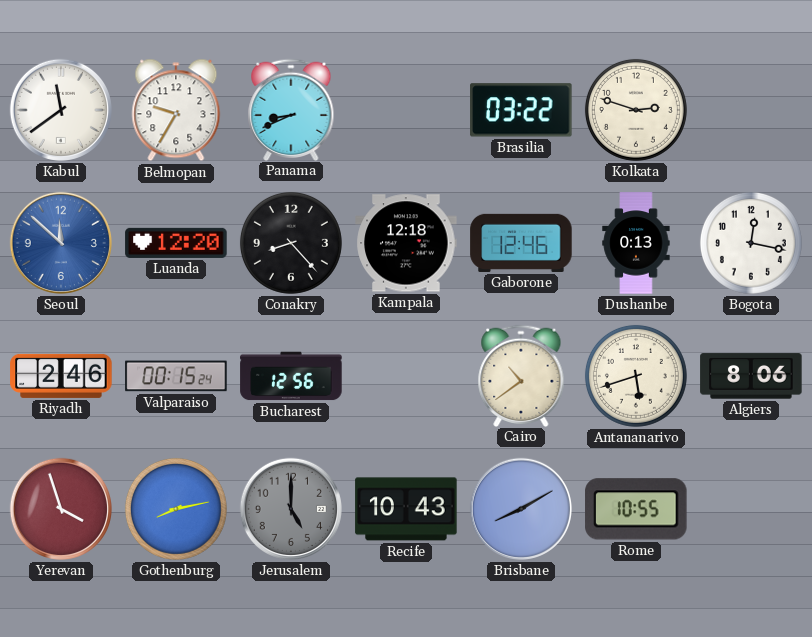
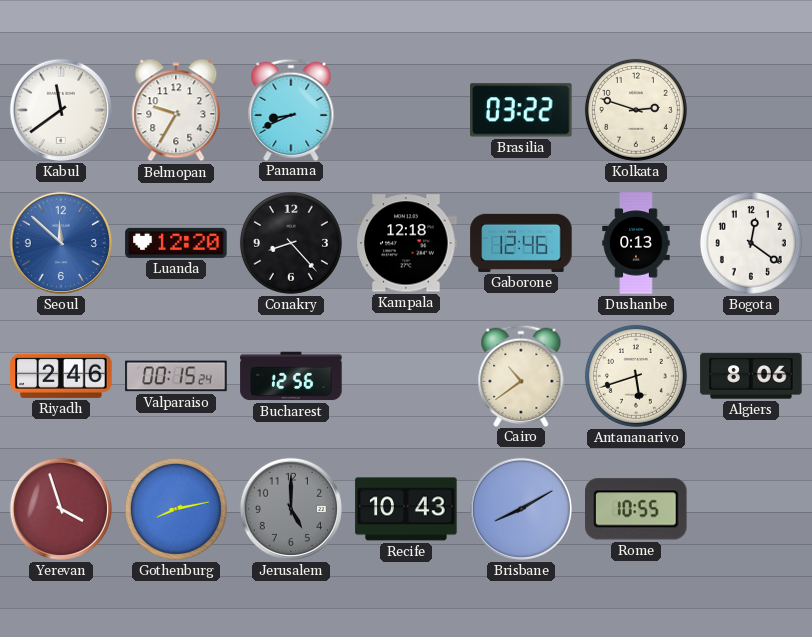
Bogota: 12:17 -> 12:21
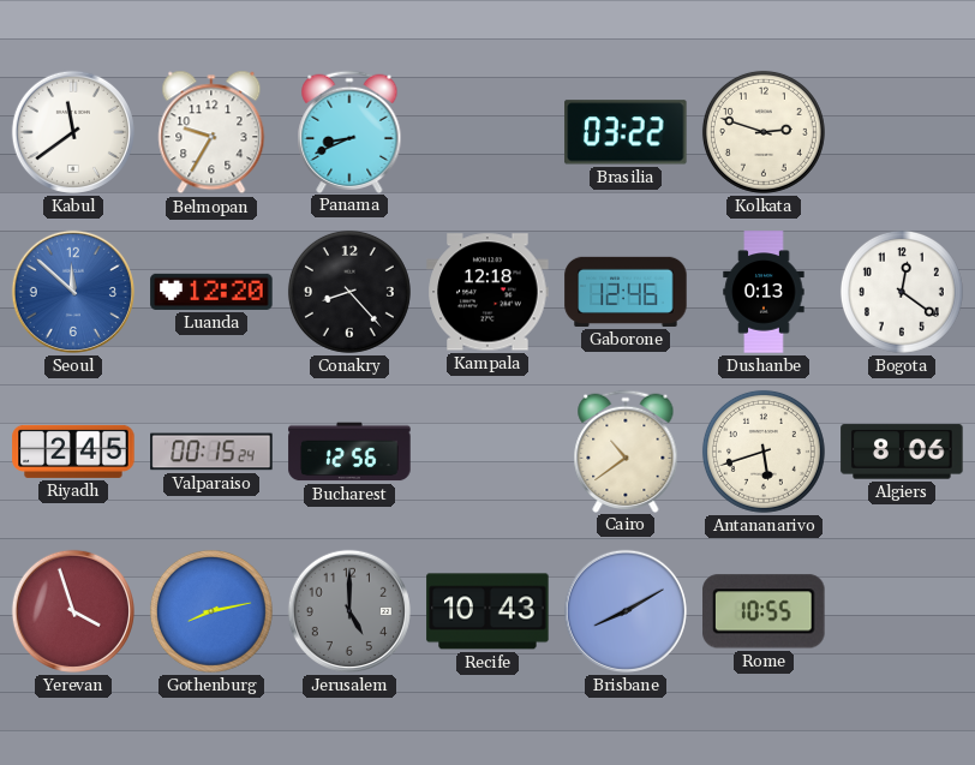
Riyadh: 2:46 -> 2:45
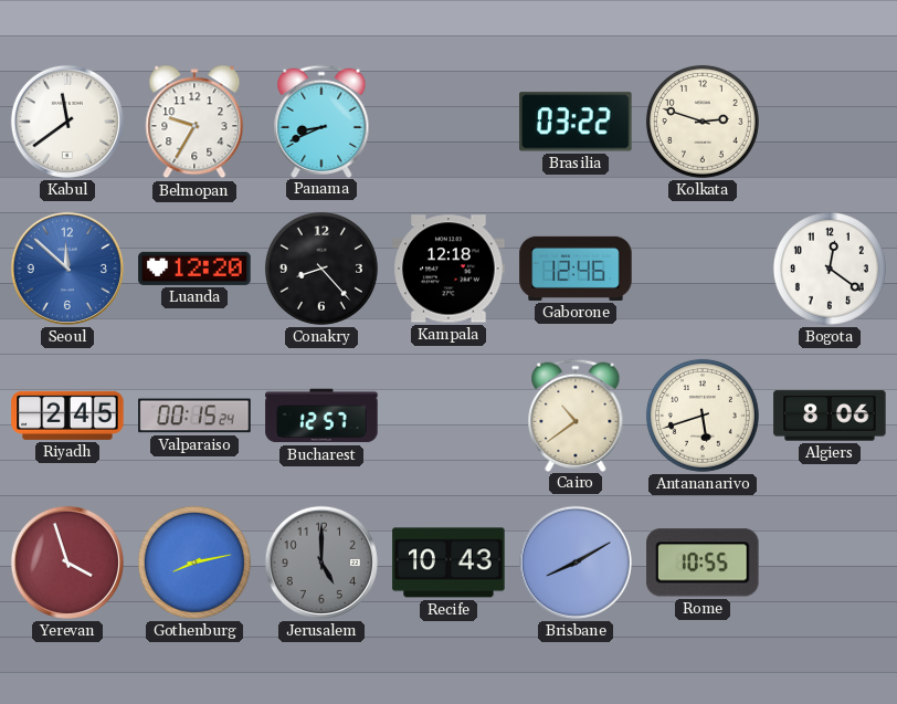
Dushanbe: 0:13 -> none
Bucharest: 12:56 -> 12:57
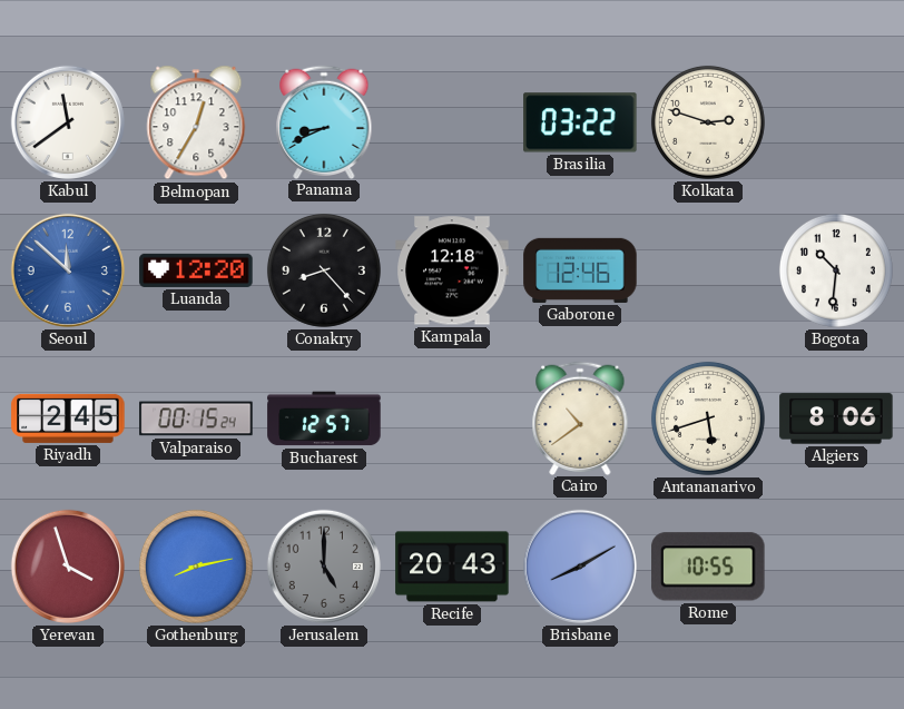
Belmopan: 9:35 -> 12:35
Bogota: 12:21 -> 10:31
Recife: 10:43 -> 20:43
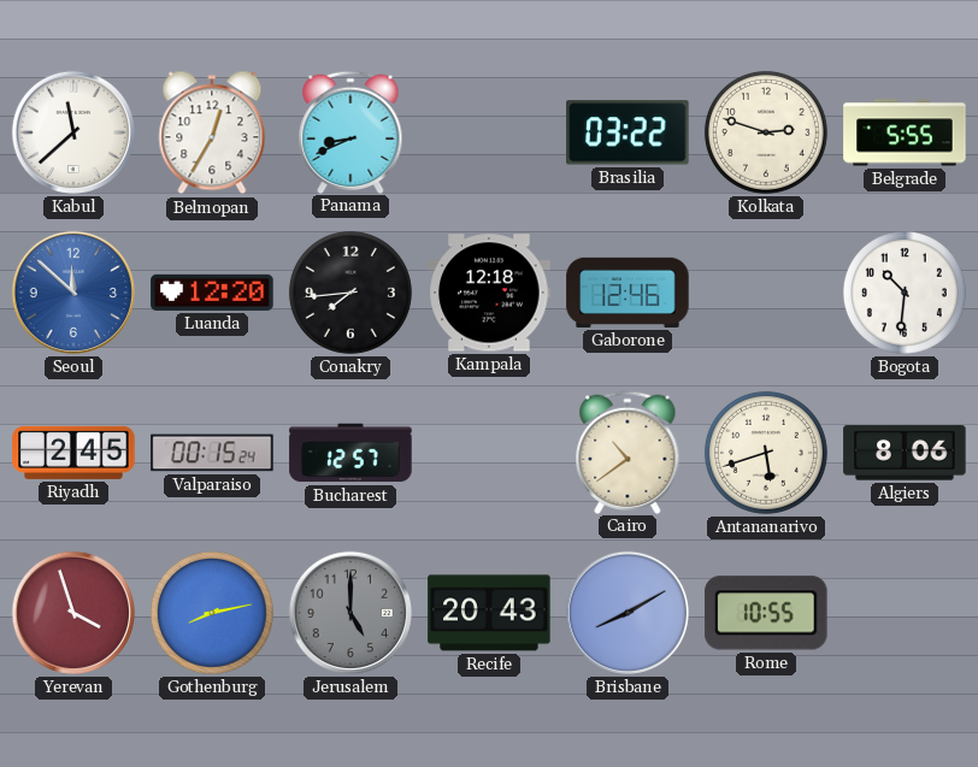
Kabul: 11:39 -> 11:38
Belgrade: none -> 5:55
Conakry: 8:23 -> 7:44
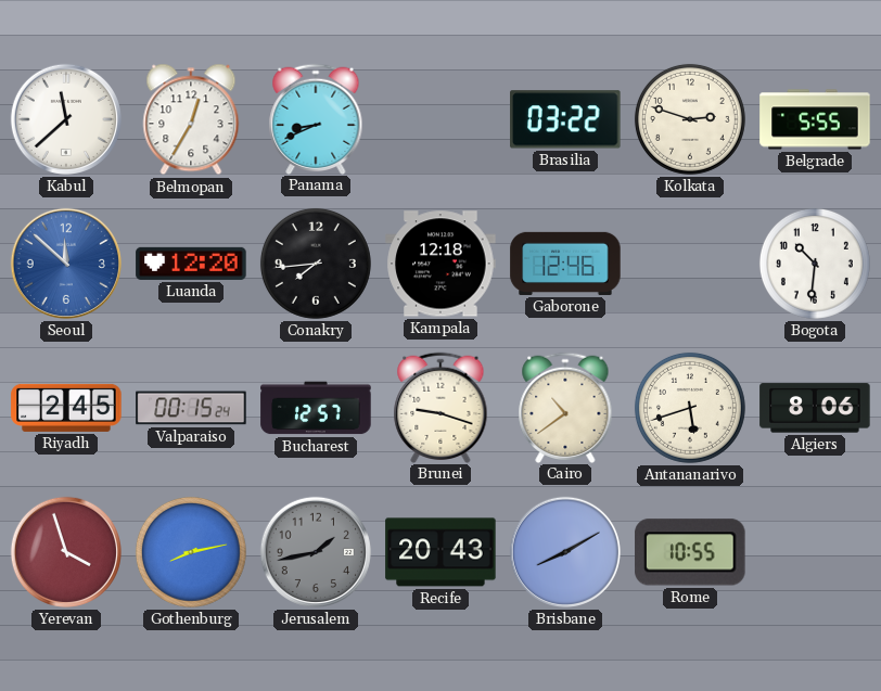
Brunei: none -> 9:18
Jerusalem: 5:00 -> 1:43
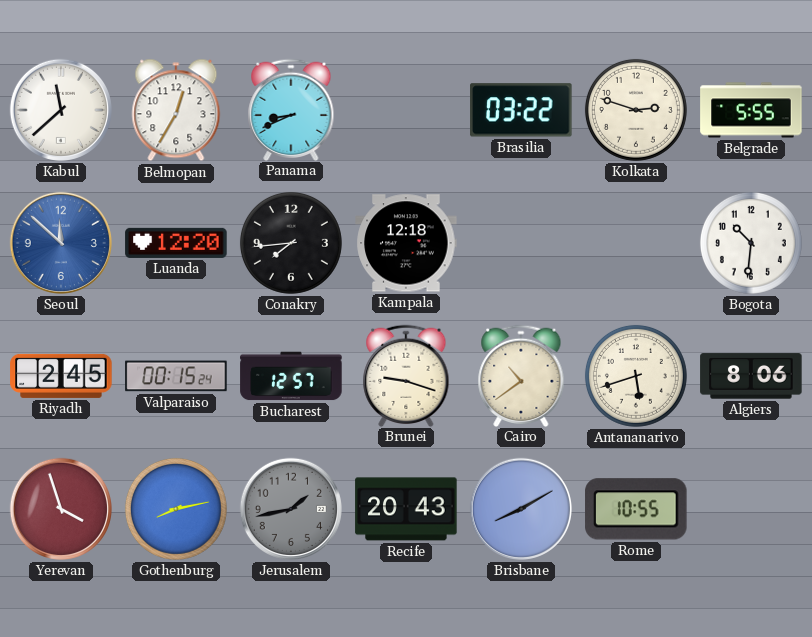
Gaborone: 12:46 -> none
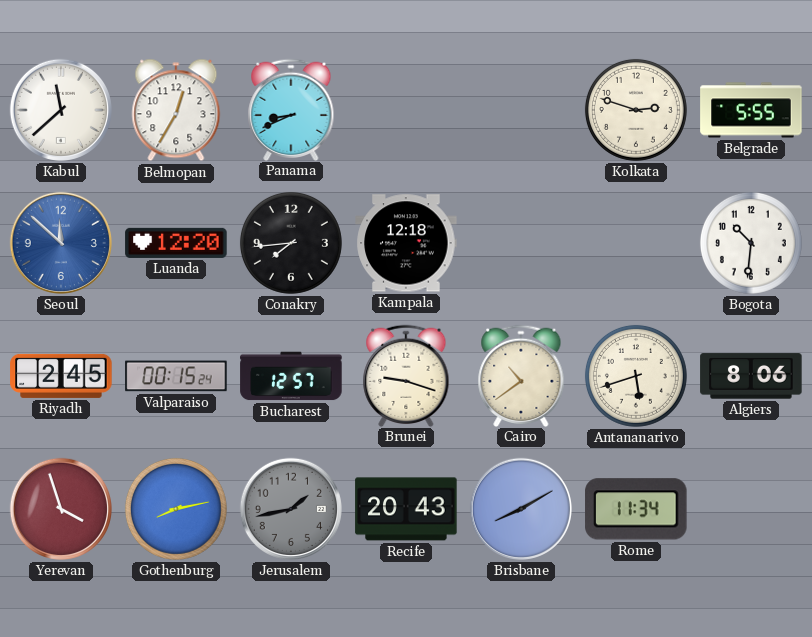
Brasilia: 03:22 -> none
Rome: 10:55 -> 11:34
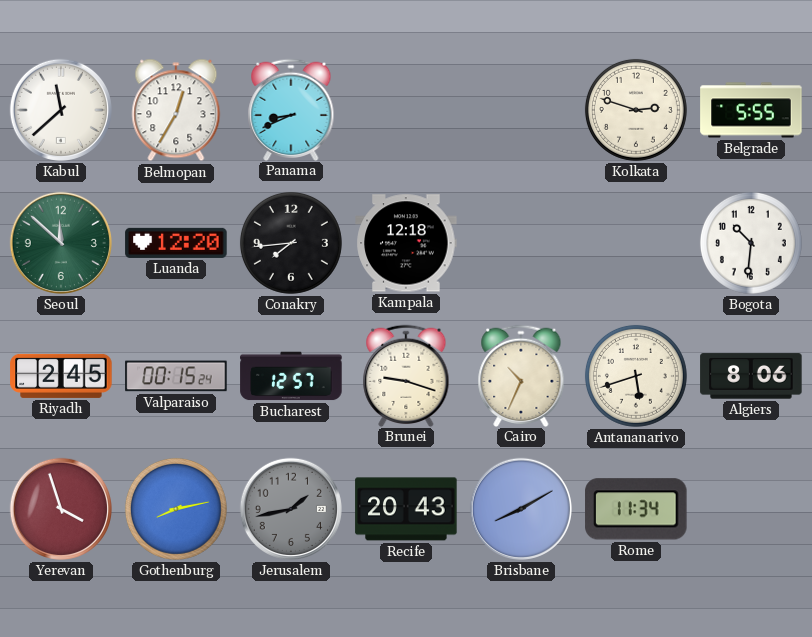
Seoul dial: blue -> green
Cairo: 10:39 -> 10:34
